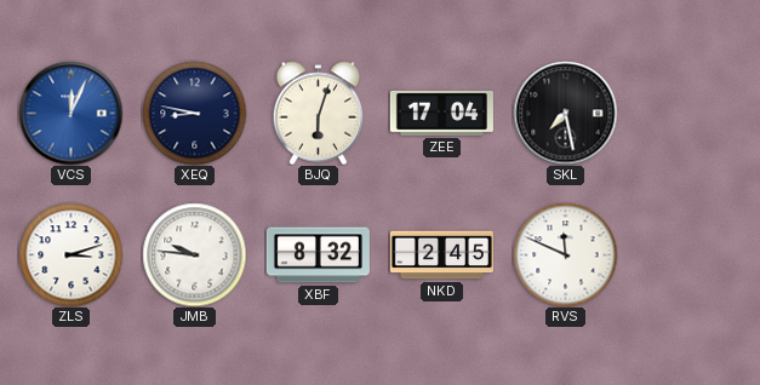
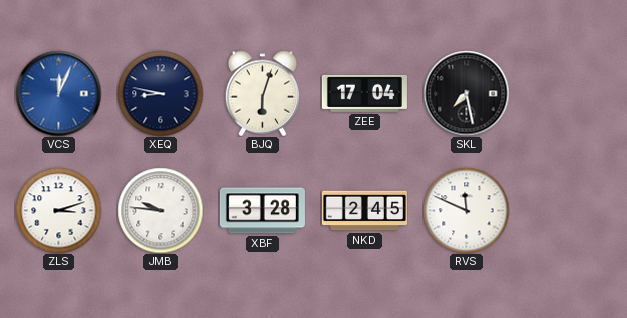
XBF: 8:32 -> 3:28
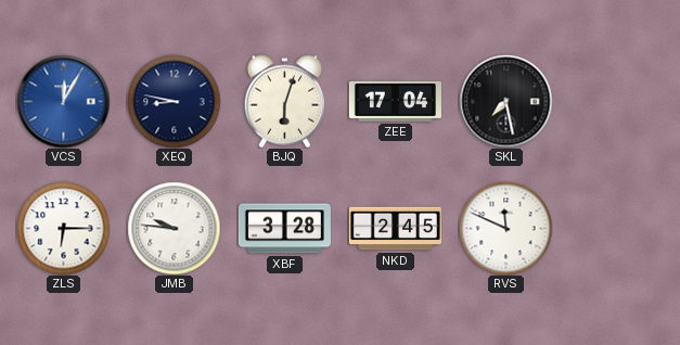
VCS: 12:04 -> 12:05
ZLS: 3:12 -> 6:15
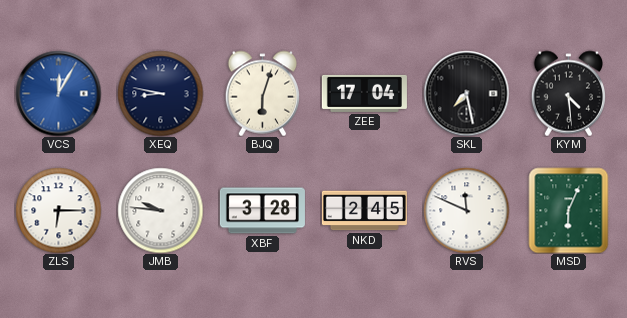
KYM: none -> 4:29
MSD: none -> 6:04
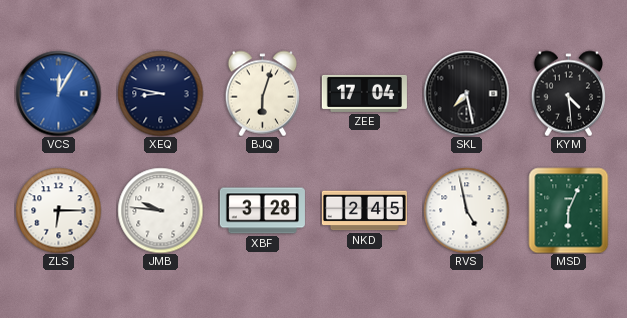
RVS: 11:49 -> 4:58
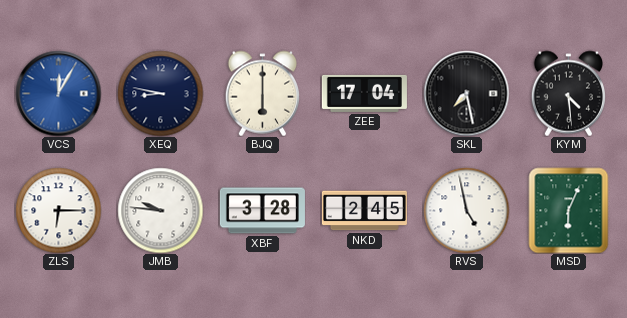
BJQ: 6:03 -> 6:00
